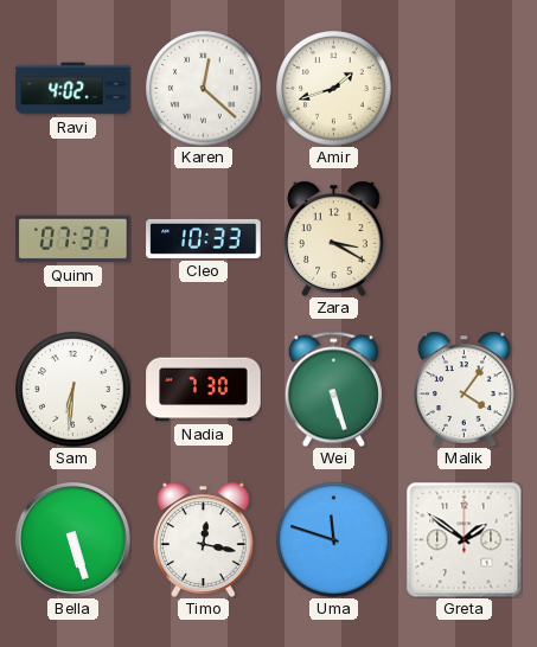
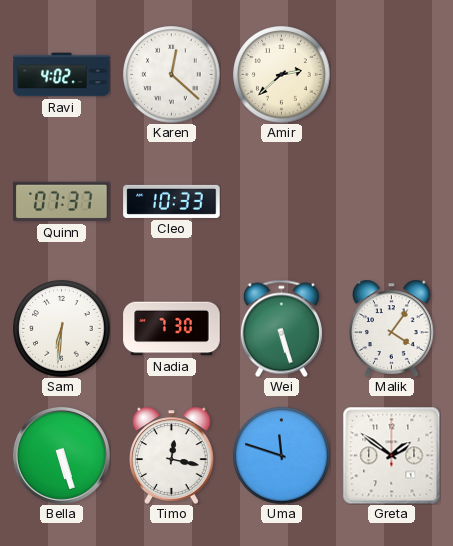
Amir: 1:42 -> 2:38
Zara: 3:20 -> none
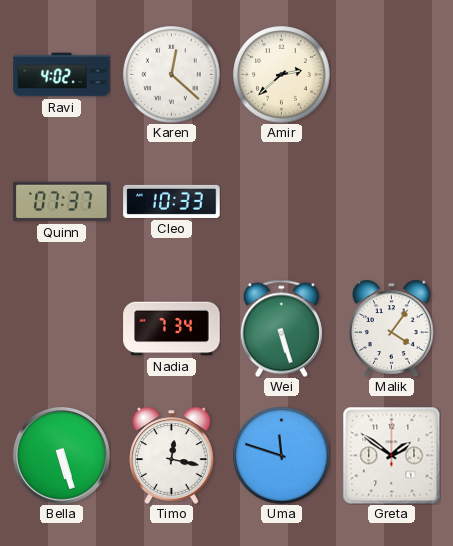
Sam: 6:31 -> none
Nadia: 7:30 -> 7:34
